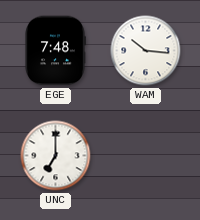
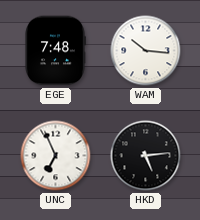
UNC: 7:00 -> 6:56
HKD: none -> 5:14
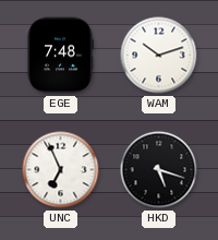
WAM: 10:16 -> 10:12
HKD: 5:14 -> 5:18
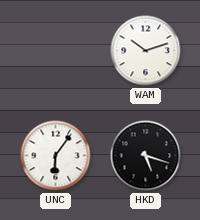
EGE: 7:48 -> none
UNC: 6:56 -> 6:06
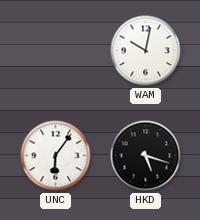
WAM: 10:12 -> 10:02
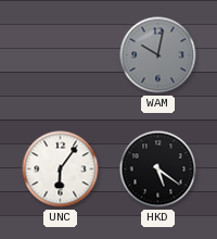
WAM dial: white -> grey
HKD: 5:18 -> 5:21
